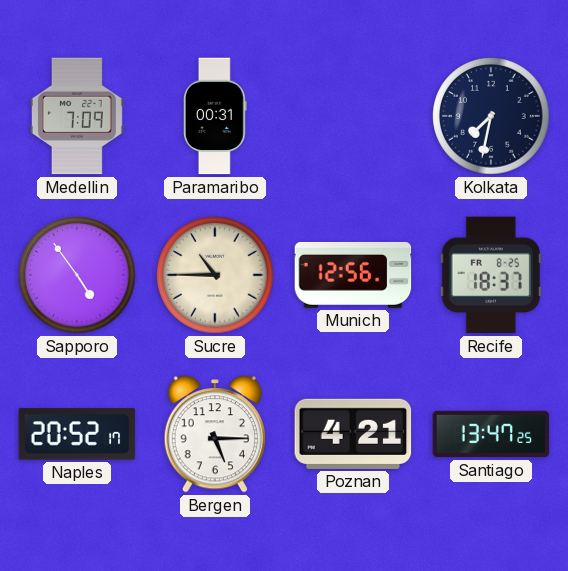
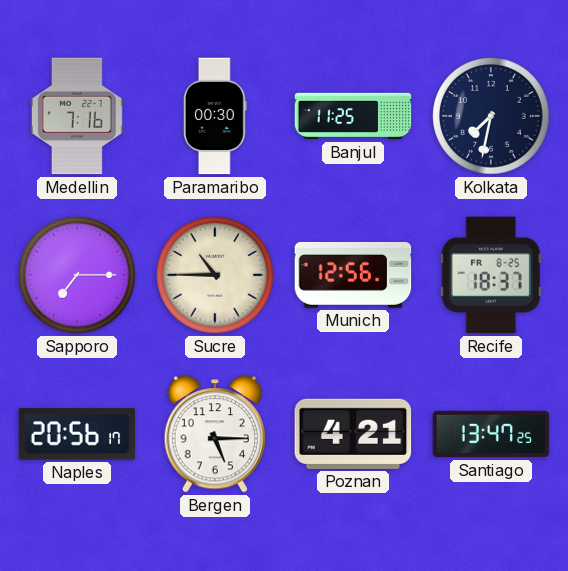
Medellin: 7:09 -> 7:16
Paramaribo: 00:31 -> 00:30
Banjul: none -> 11:25
Sapporo: 4:54 -> 7:15
Naples: 20:52 -> 20:56
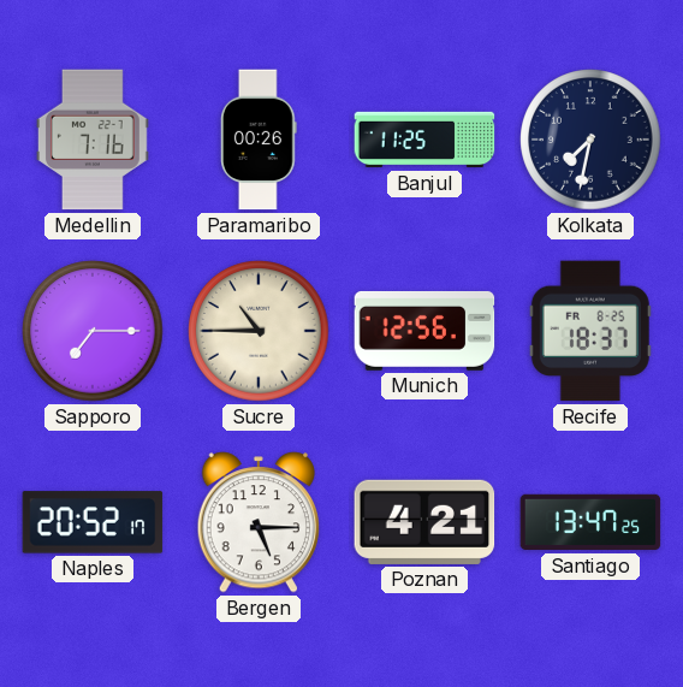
Paramaribo: 00:30 -> 00:26
Naples: 20:56 -> 20:52
